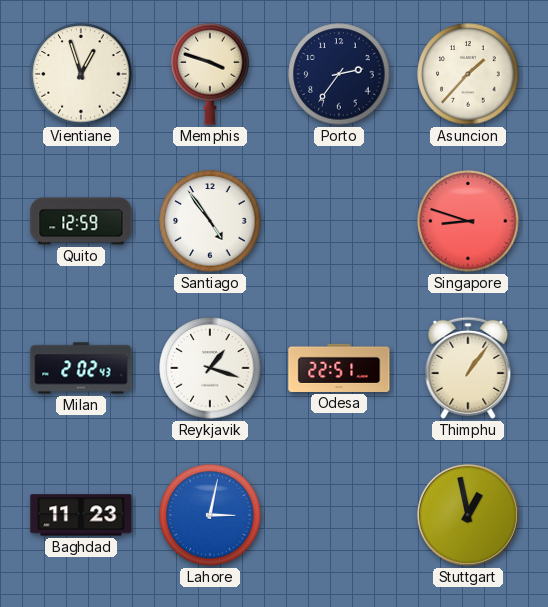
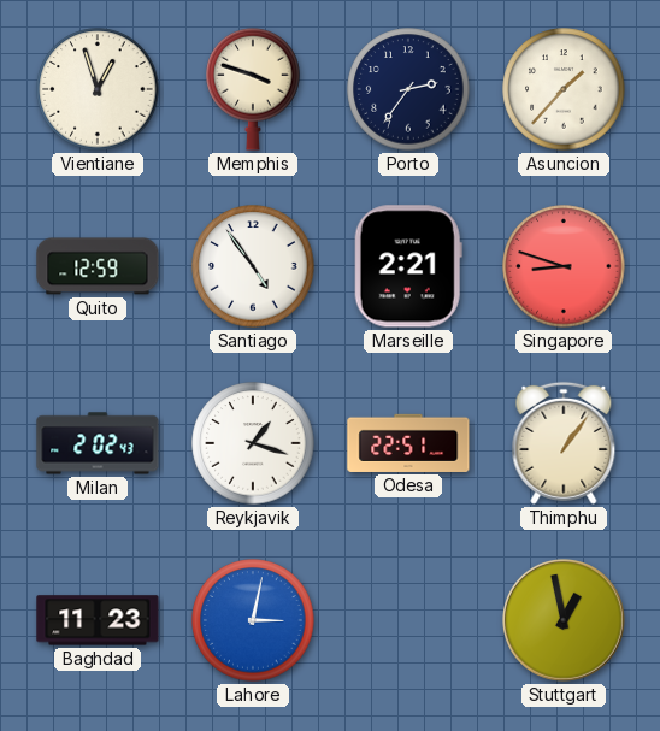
Marseille: none -> 2:21
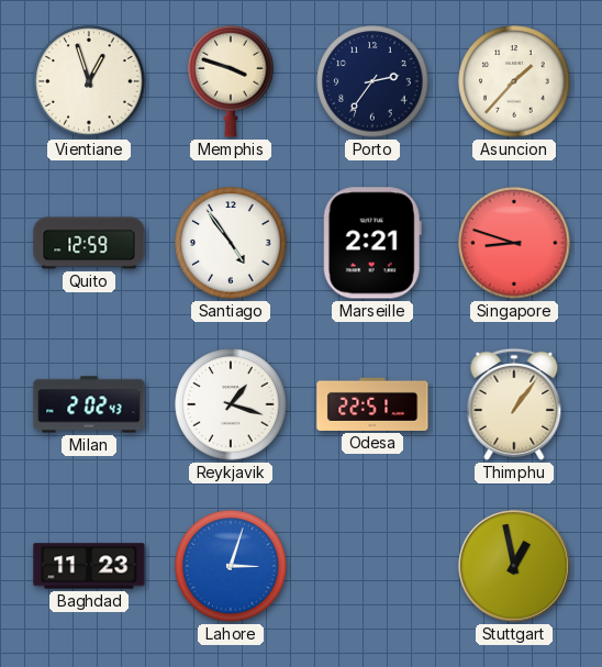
Lahore: 3:02 -> 3:03
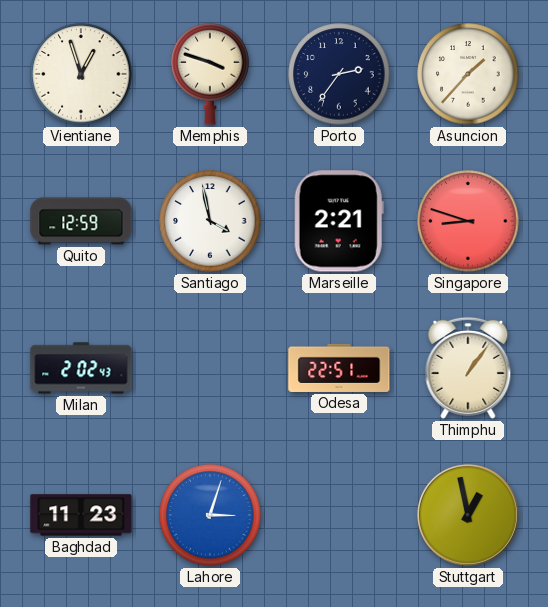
Santiago: 4:54 -> 3:58
Reykjavik: 1:18 -> none
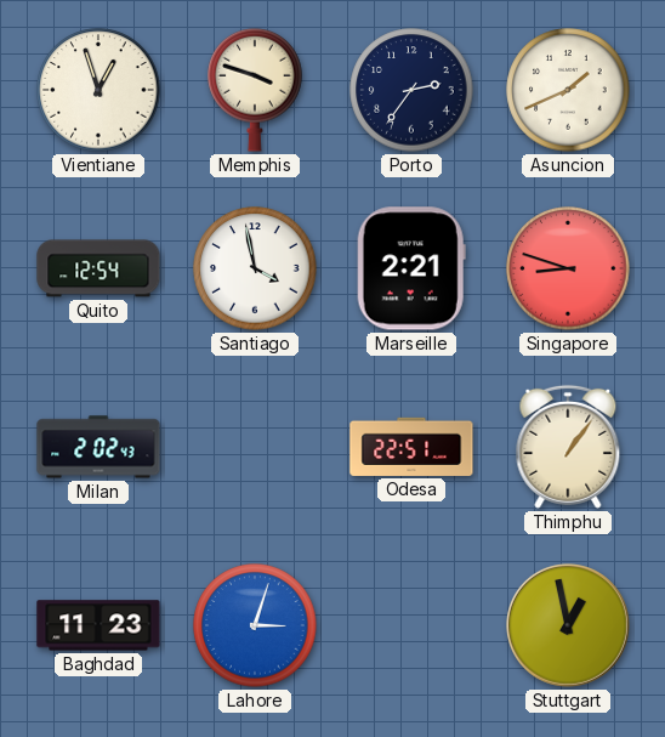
Asuncion: 1:37 -> 1:41
Quito: 12:59 -> 12:54
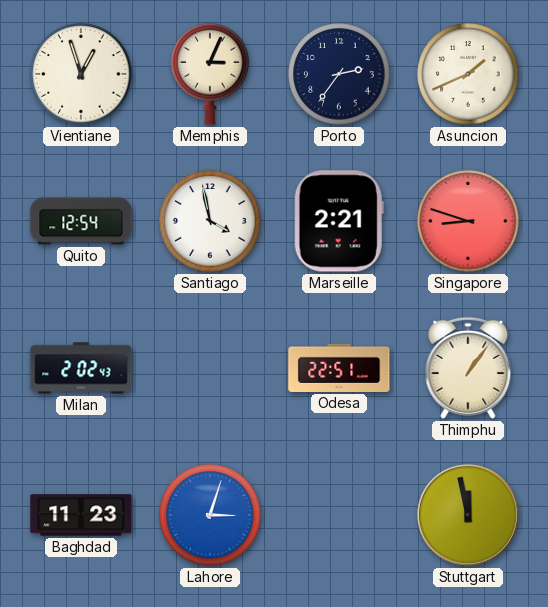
Memphis: 3:48 -> 3:04
Stuttgart: 12:58 -> 11:58
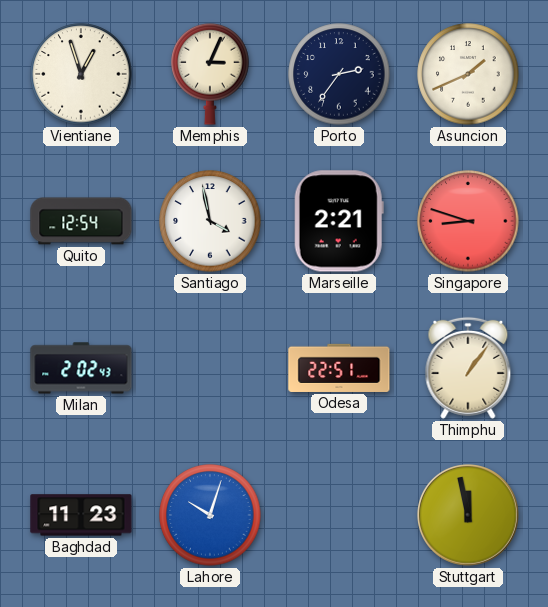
Lahore: 3:03 -> 10:03
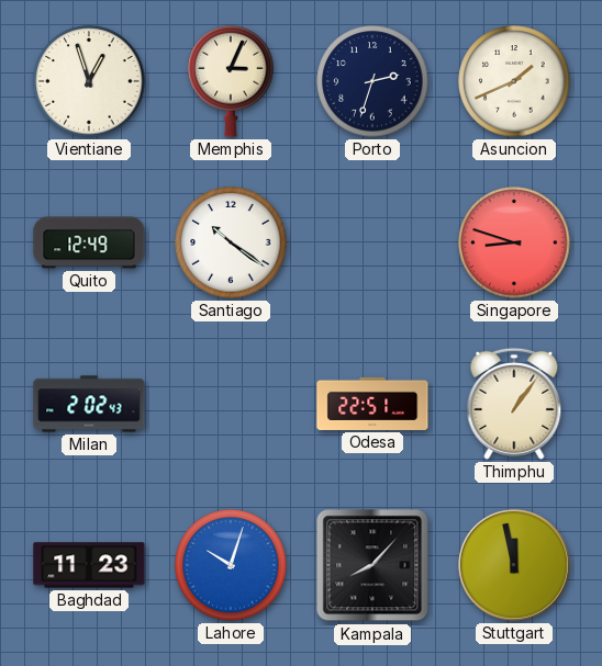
Porto: 2:36 -> 2:33
Quito: 12:54 -> 12:49
Santiago: 3:58 -> 10:21
Marseille: 2:21 -> none
Kampala: none -> 8:07
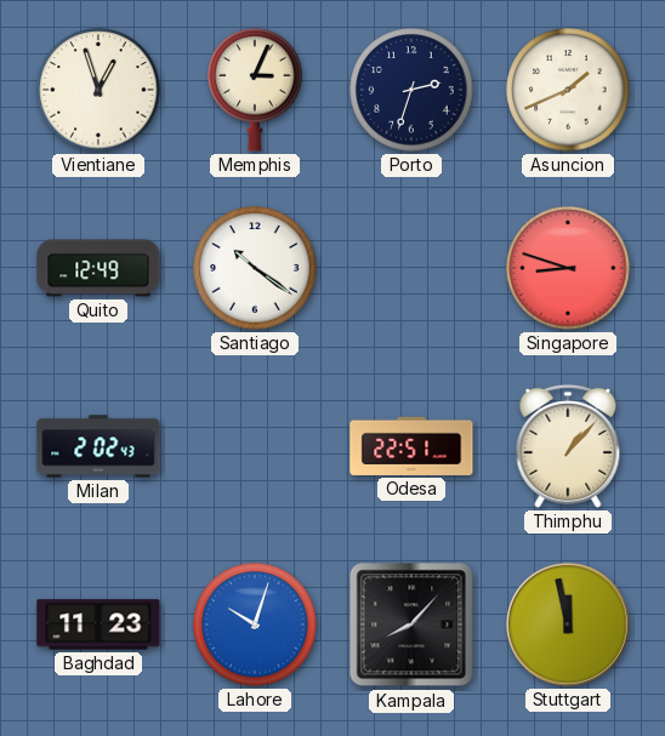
Thimphu: 1:06 -> 1:07
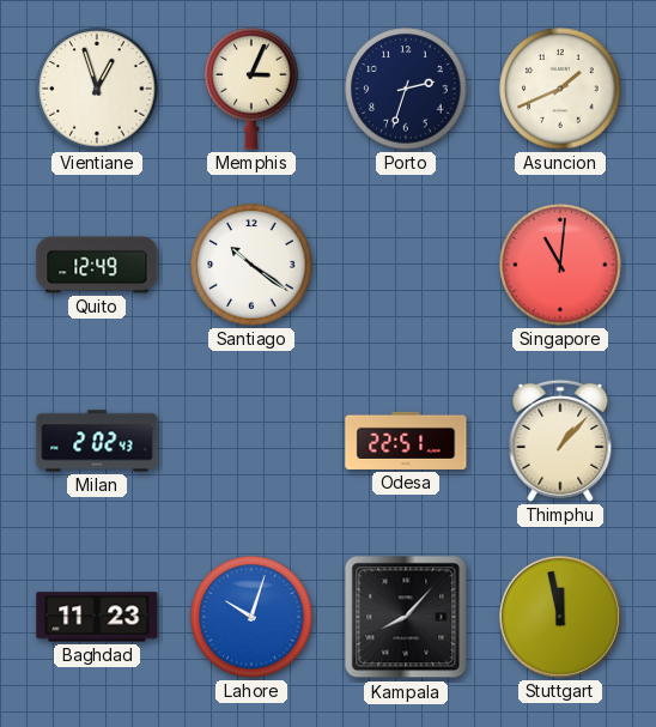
Singapore: 8:48 -> 11:01
